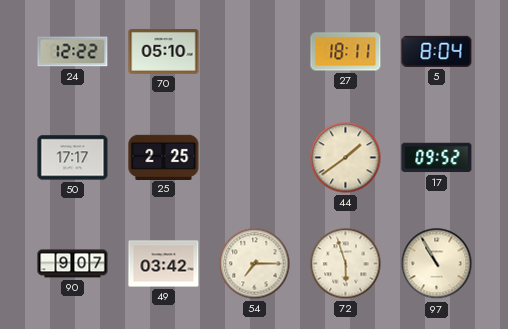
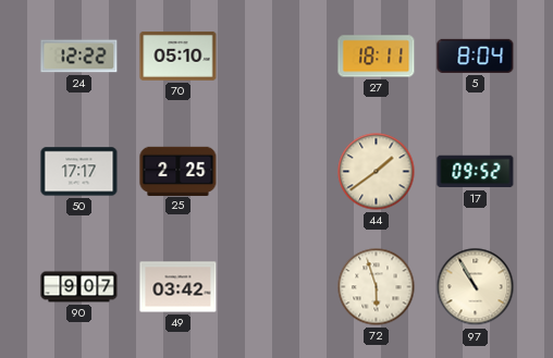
54: 7:15 -> none
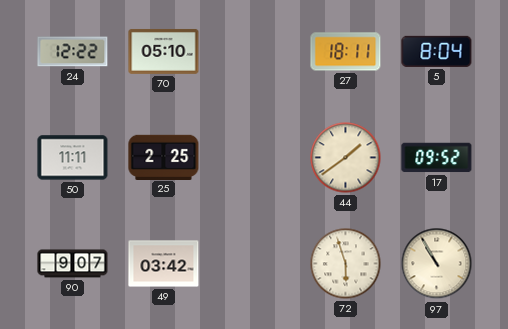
50: 17:17 -> 11:11
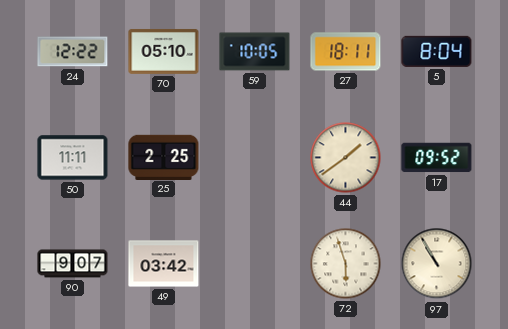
59: none -> 10:05
